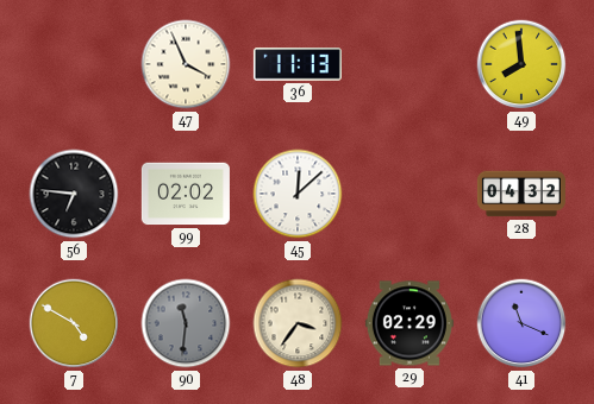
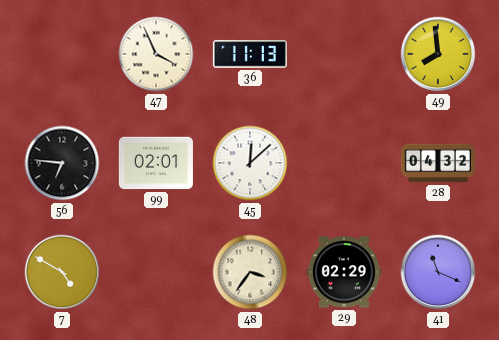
99: 02:02 -> 02:01
90: 11:31 -> none
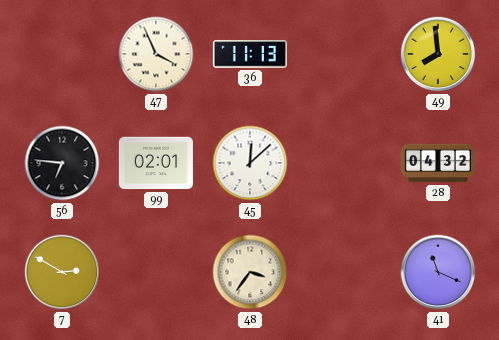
7: 4:50 -> 2:50
29: 02:29 -> none
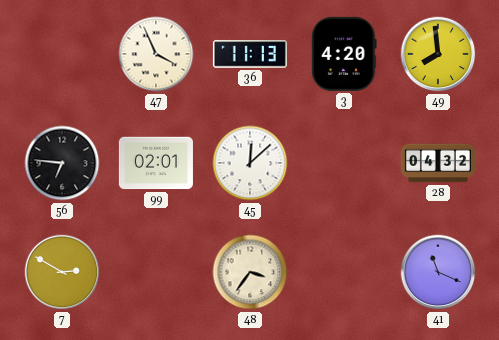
3: none -> 4:20
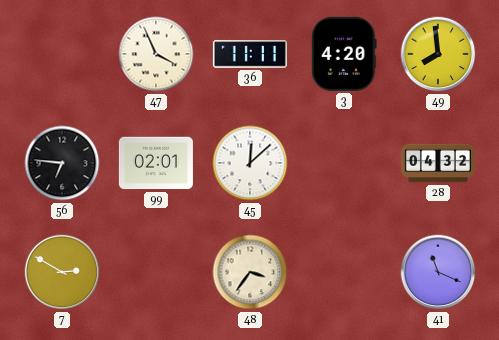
36: 11:13 -> 11:11
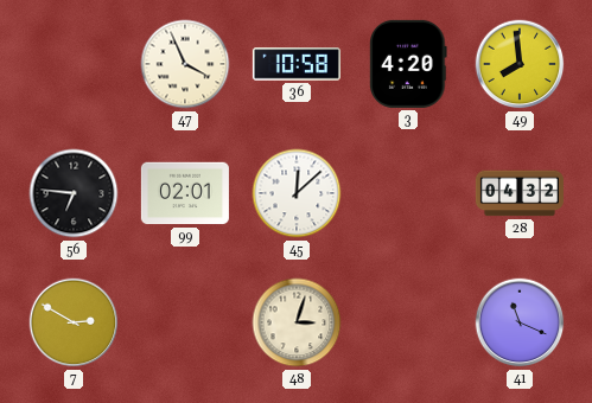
36: 11:11 -> 10:58
48: 3:36 -> 3:03
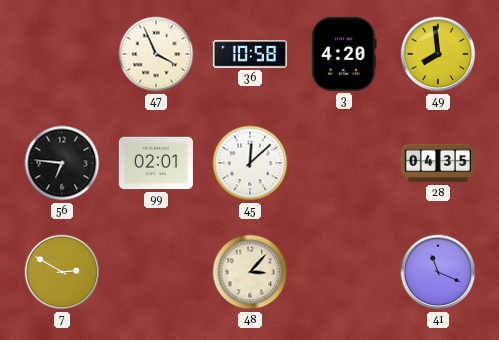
28: 04:32 -> 04:35
48: 3:03 -> 3:07
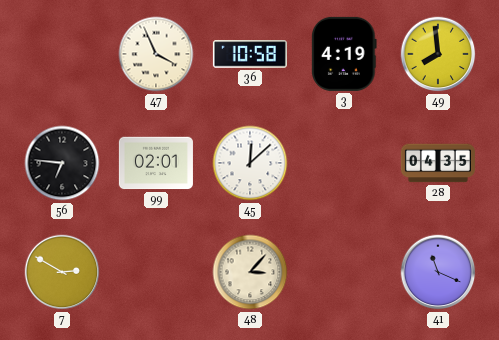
3: 4:20 -> 4:19
